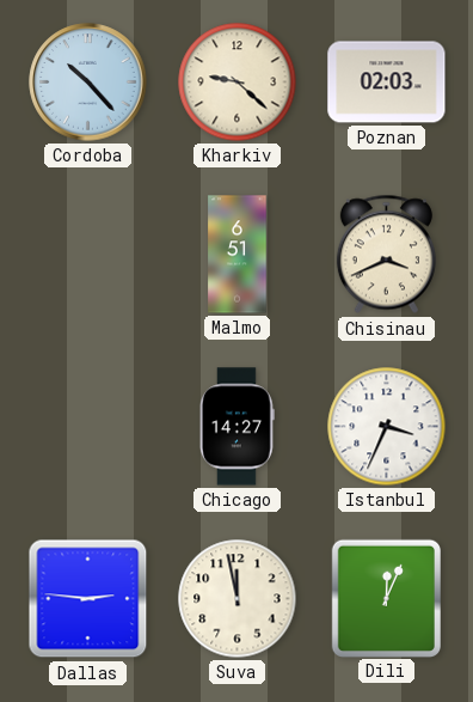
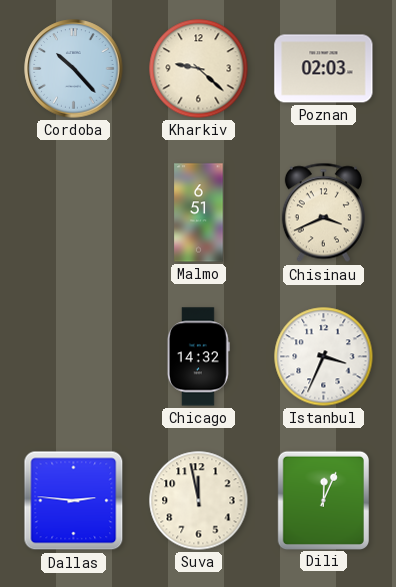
Chicago: 14:27 -> 14:32
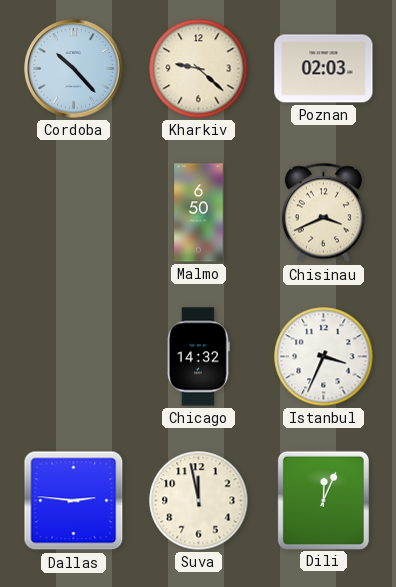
Malmo: 6:51 -> 6:50
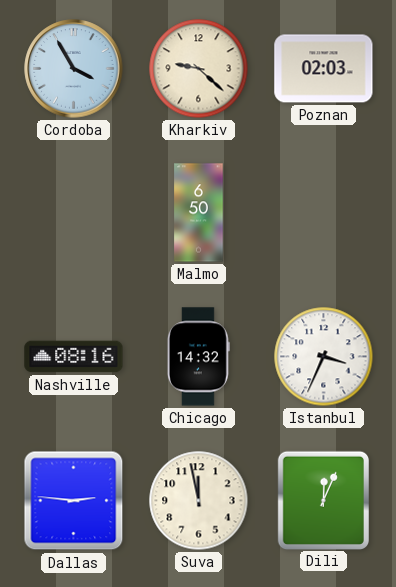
Cordoba: 10:23 -> 3:55
Chisinau: 3:41 -> none
Nashville: none -> 08:16
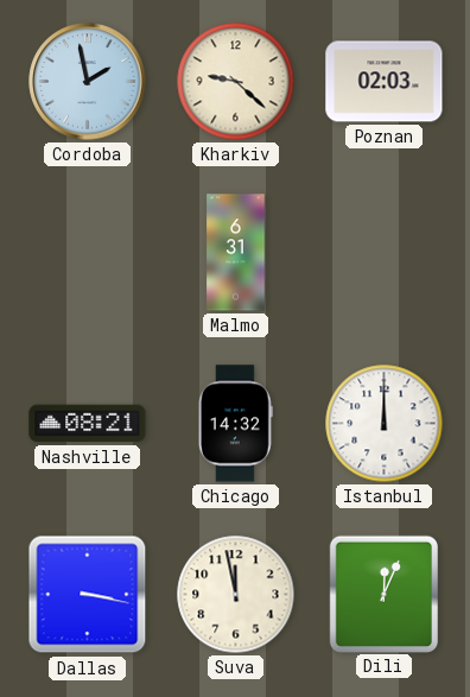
Cordoba: 3:55 -> 1:58
Malmo: 6:50 -> 6:31
Nashville: 08:16 -> 08:21
Istanbul: 3:34 -> 12:00
Dallas: 2:46 -> 3:17
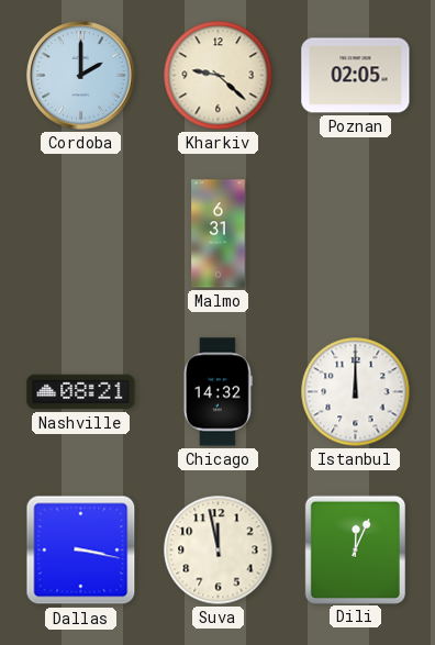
Cordoba: 1:58 -> 2:00
Poznan: 02:03 -> 02:05
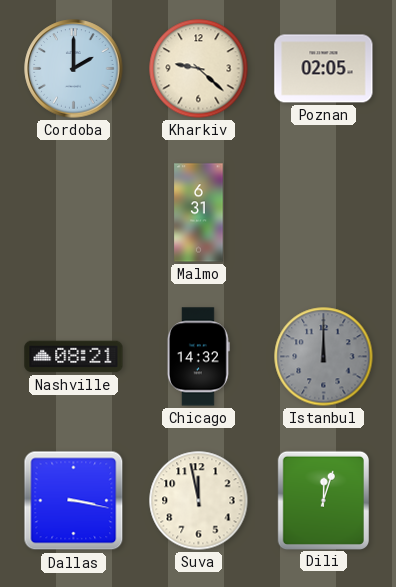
Istanbul dial: white -> grey
Dili: 12:04 -> 12:03
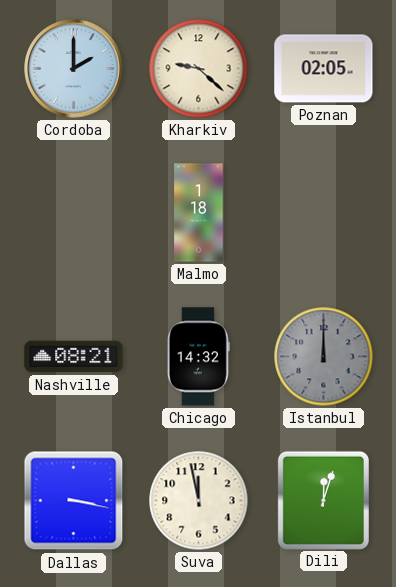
Malmo: 6:31 -> 1:18
